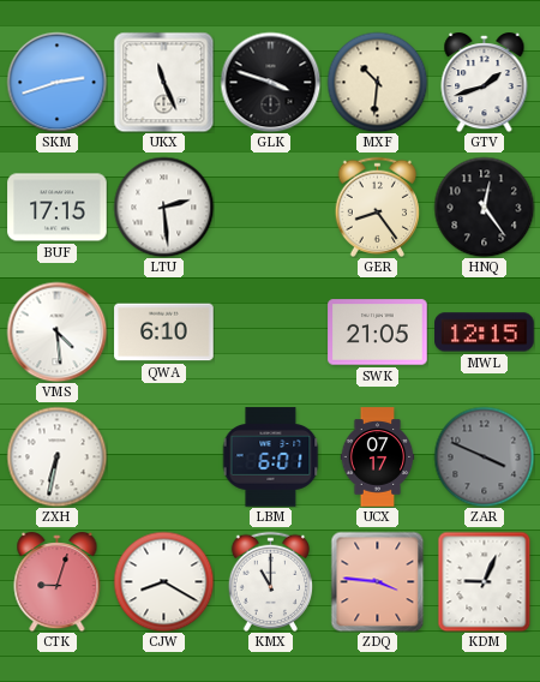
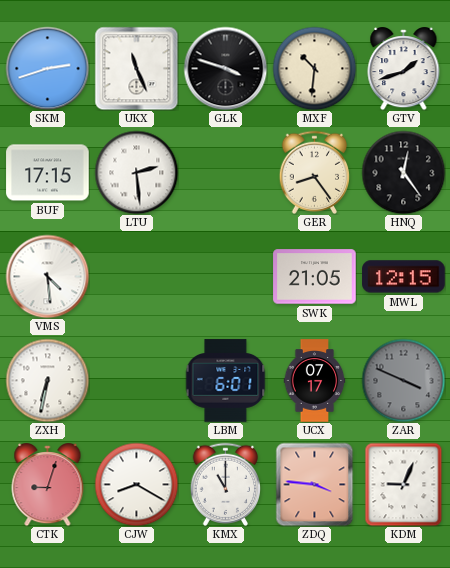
QWA: 6:10 -> none
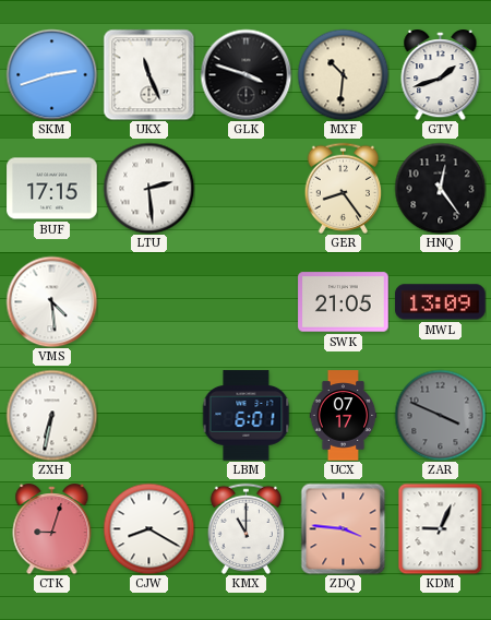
MWL: 12:15 -> 13:09
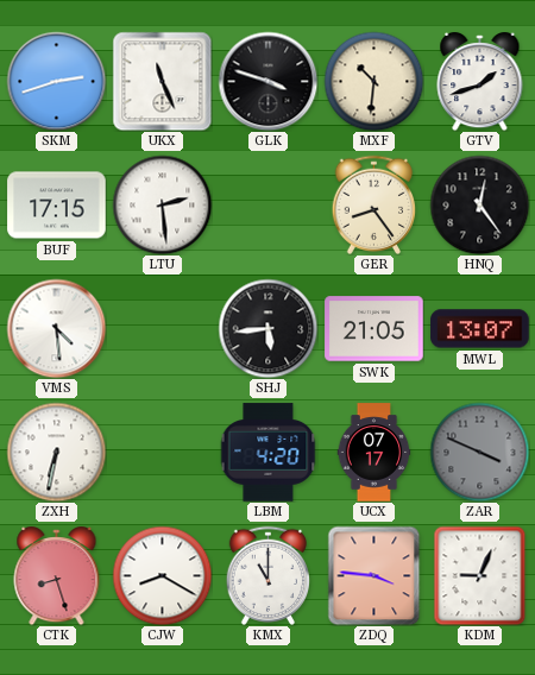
SHJ: none -> 5:44
MWL: 13:09 -> 13:07
LBM: 6:01 -> 4:20
CTK: 9:03 -> 8:27
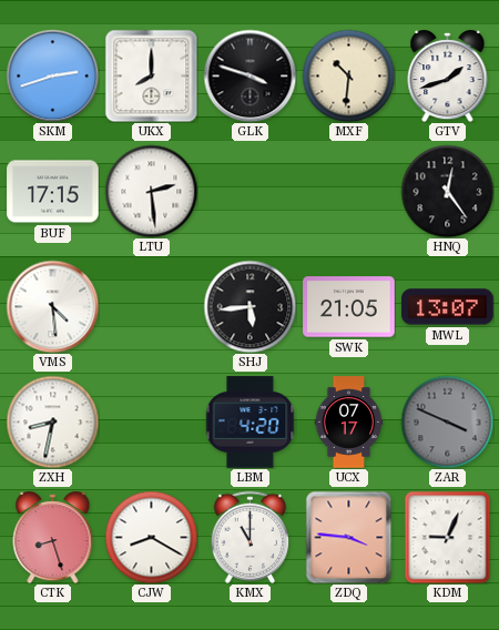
UKX: 11:26 -> 8:00
GER: 8:24 -> none
ZXH: 6:32 -> 8:32
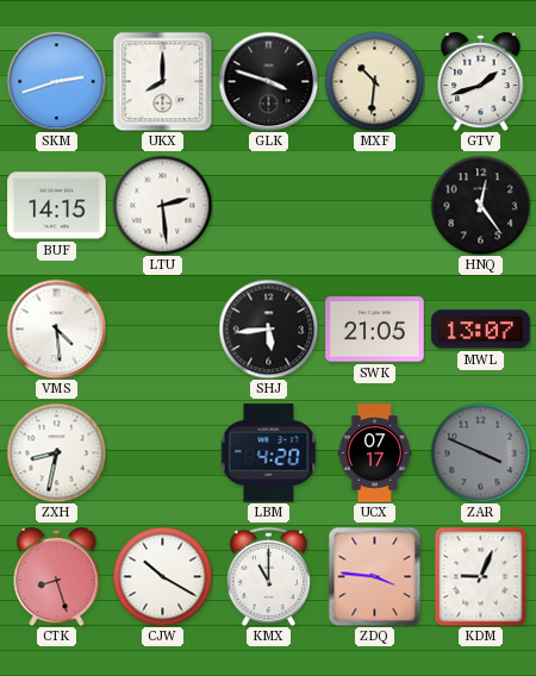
BUF: 17:15 -> 14:15
CJW: 8:20 -> 10:20
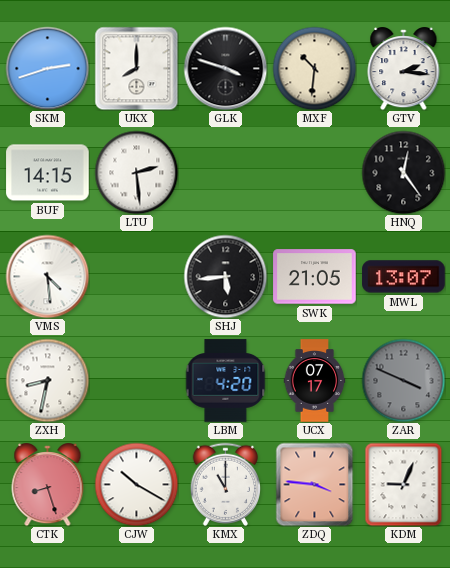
GTV: 1:42 -> 2:16
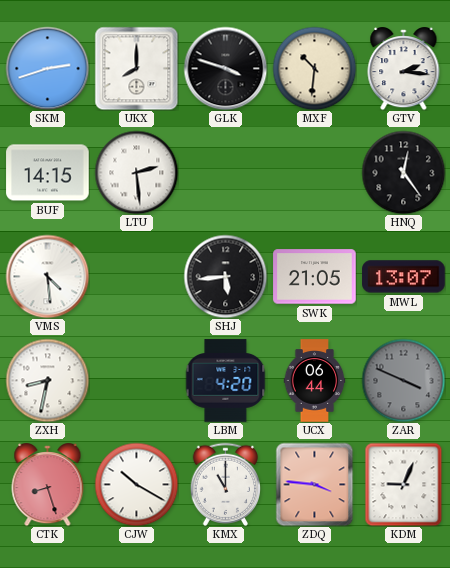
UCX: 07:17 -> 06:44
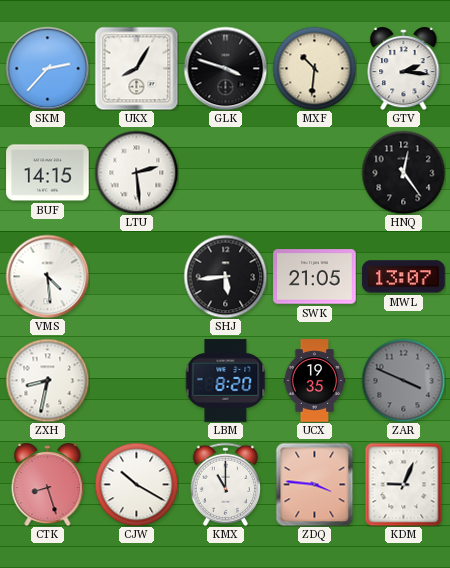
SKM: 2:42 -> 2:37
UKX: 8:00 -> 8:05
LBM: 4:20 -> 8:20
UCX: 06:44 -> 19:35
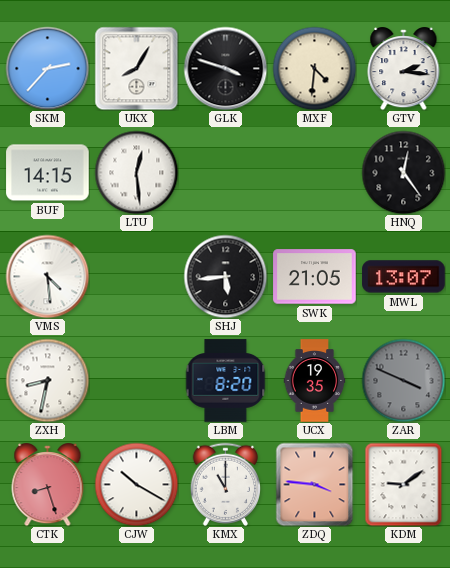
MXF: 10:31 -> 4:31
LTU: 2:29 -> 12:29
KDM: 9:04 -> 9:09
